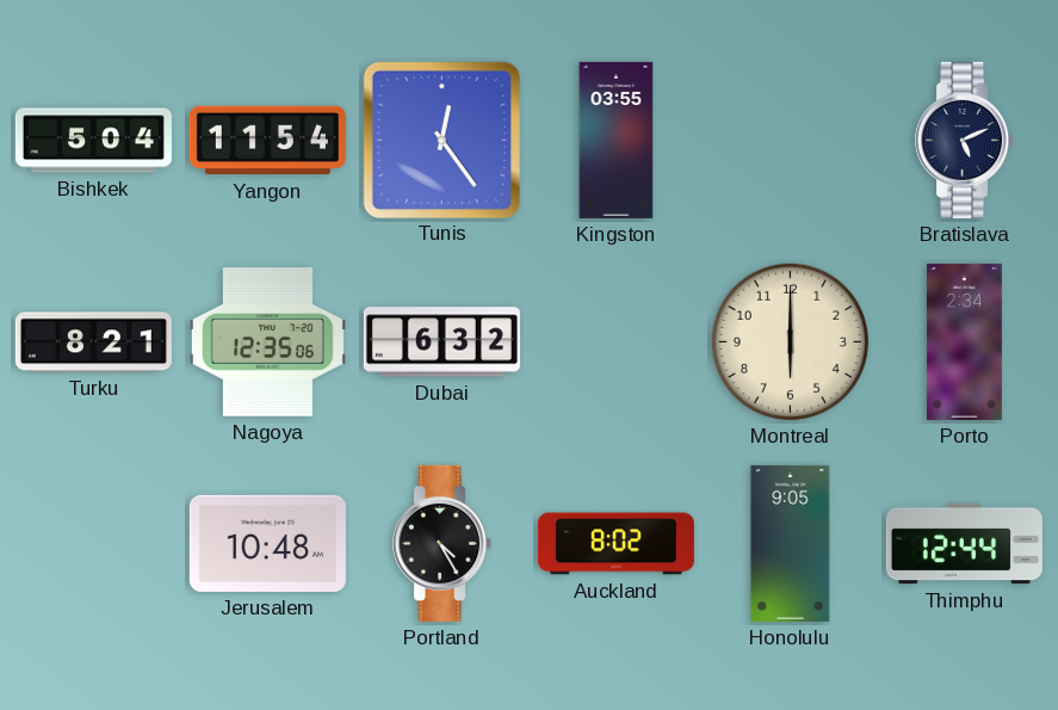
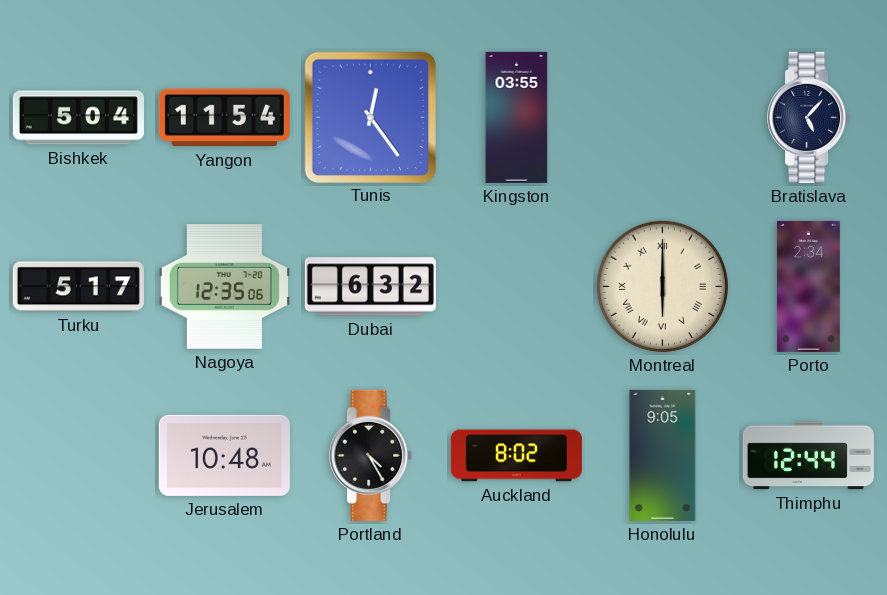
Bratislava: 5:11 -> 5:07
Turku: 8:21 -> 5:17
Montreal numerals: Arabic -> Roman
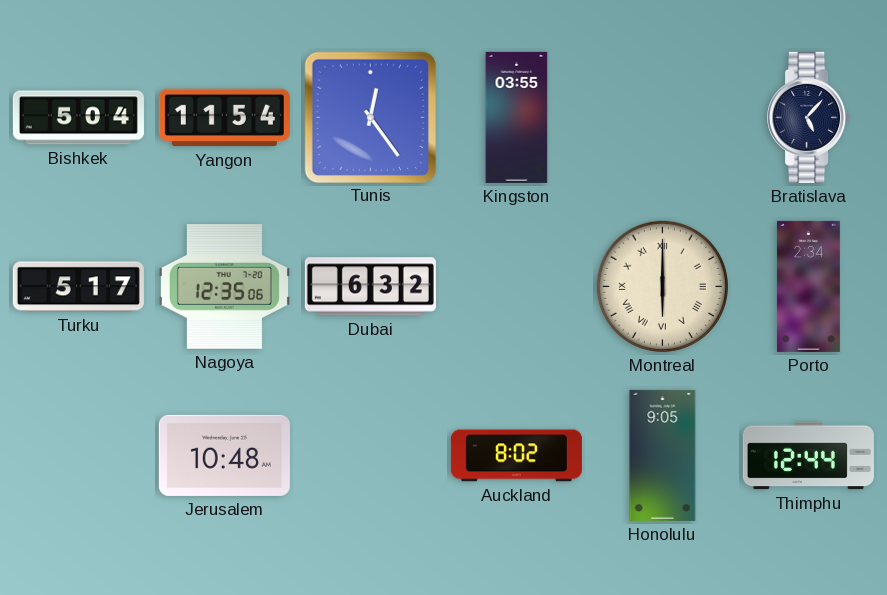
Portland: 4:25 -> none
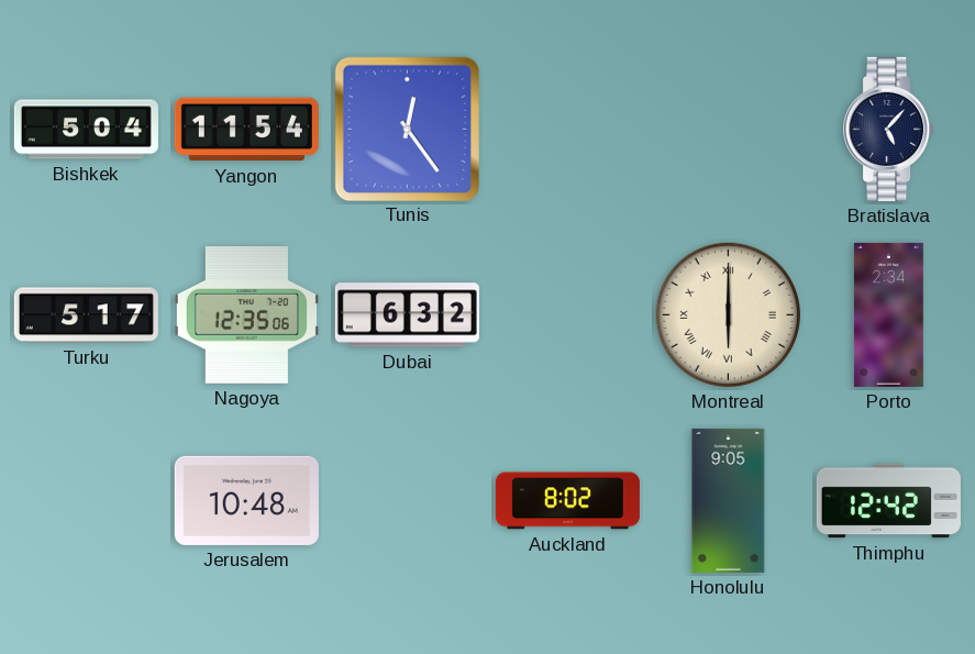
Kingston: 03:55 -> none
Thimphu: 12:44 -> 12:42
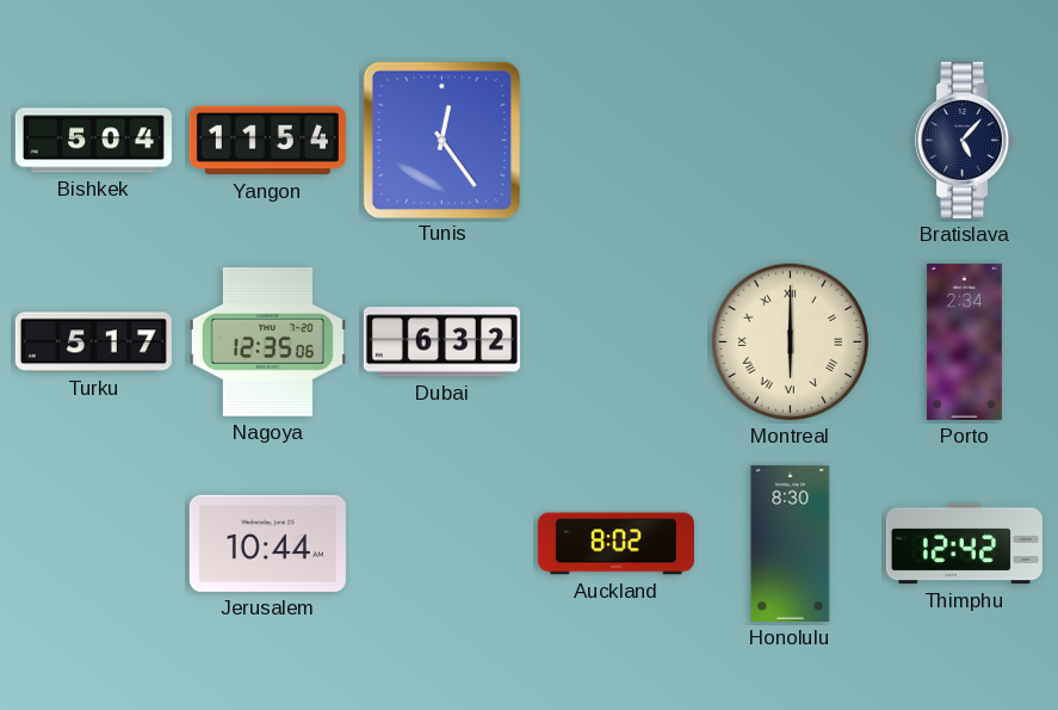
Jerusalem: 10:48 -> 10:44
Honolulu: 9:05 -> 8:30
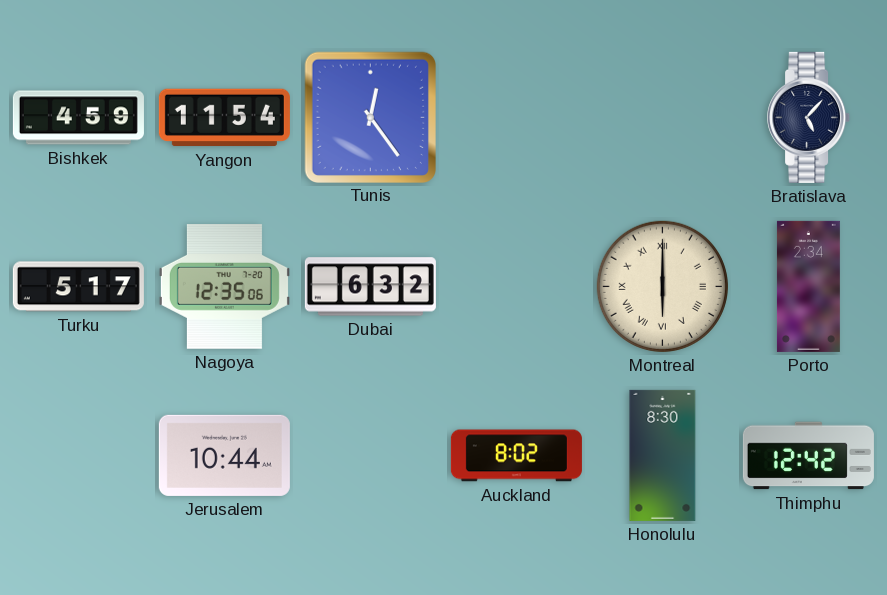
Bishkek: 5:04 -> 4:59
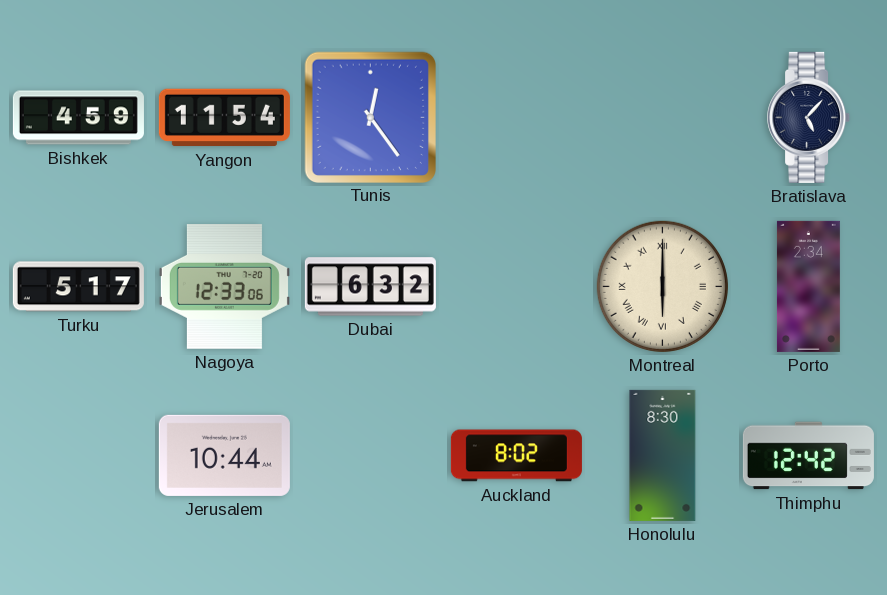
Nagoya: 12:35 -> 12:33
